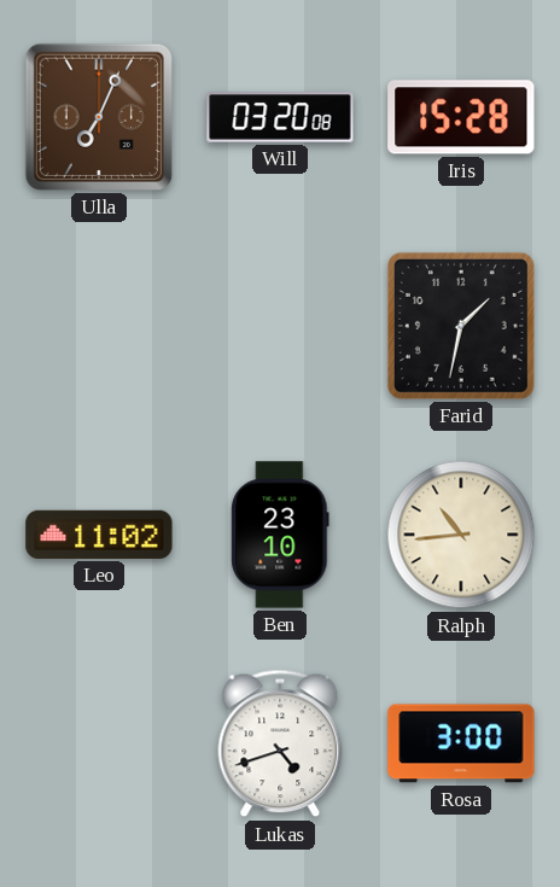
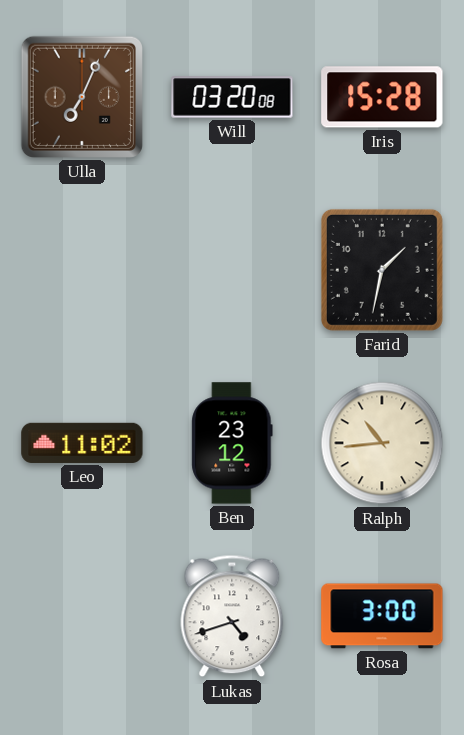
Ben: 23:10 -> 23:12
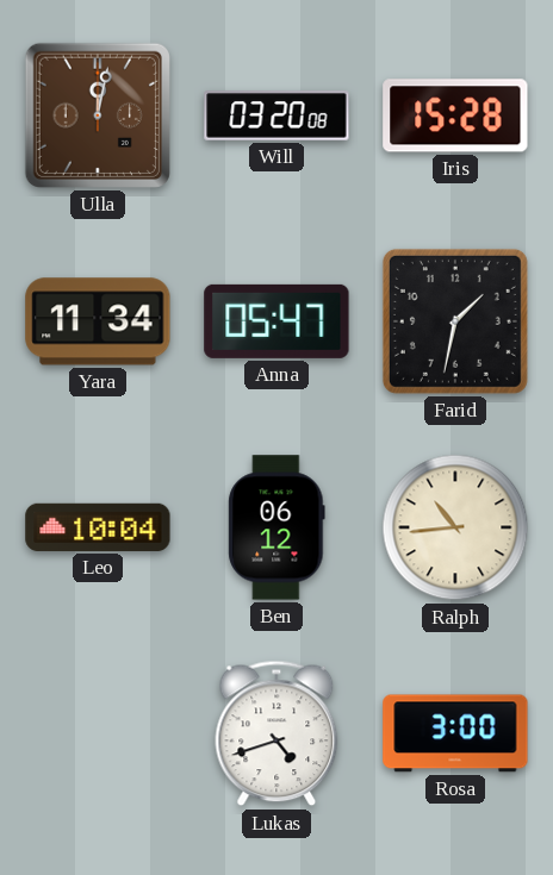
Ulla: 7:04 -> 12:02
Yara: none -> 11:34
Anna: none -> 05:47
Leo: 11:02 -> 10:04
Ben: 23:12 -> 06:12
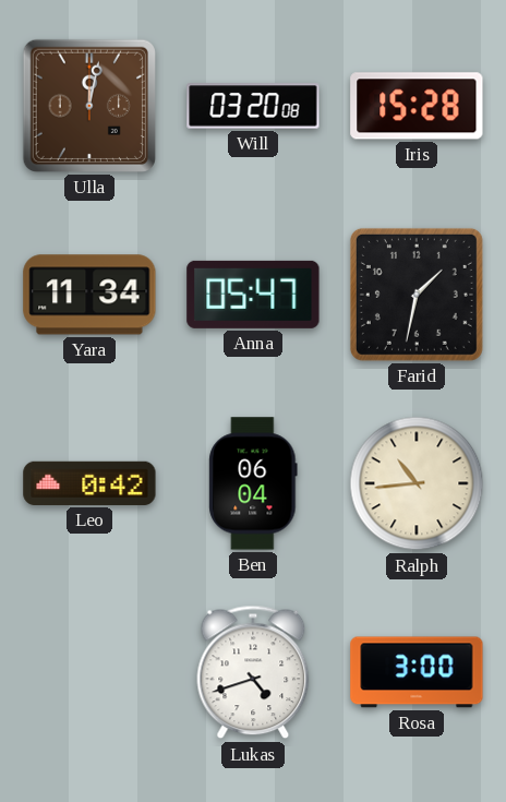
Leo: 10:04 -> 0:42
Ben: 06:12 -> 06:04
